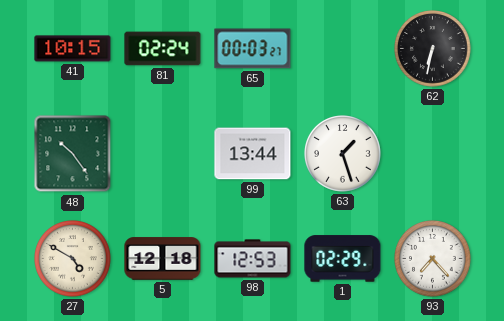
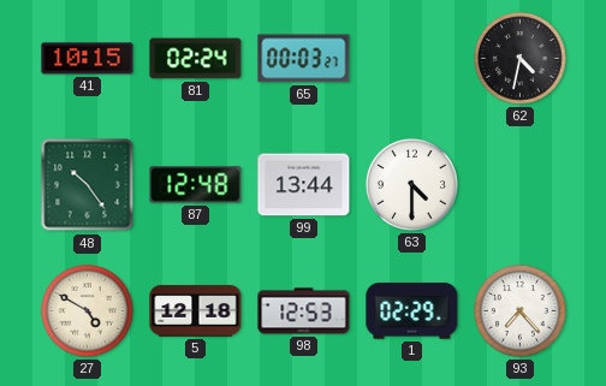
62: 6:32 -> 4:32
87: none -> 12:48
63: 1:27 -> 4:30
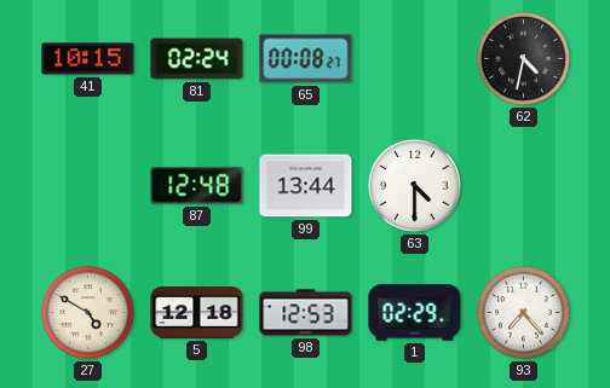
65: 00:03 -> 00:08
48: 10:24 -> none
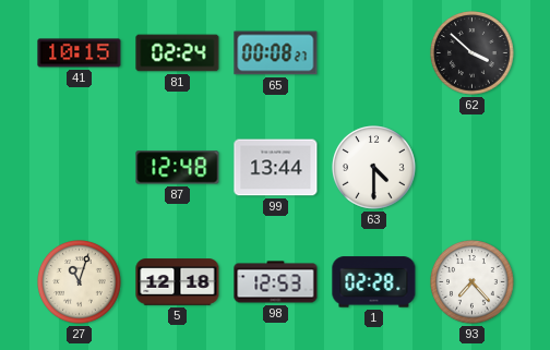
62: 4:32 -> 3:52
27: 4:50 -> 11:03
1: 02:29 -> 02:28
